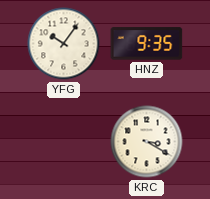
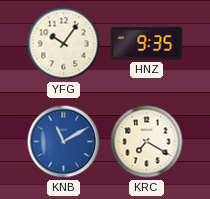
KNB: none -> 11:10
KRC: 3:20 -> 7:20
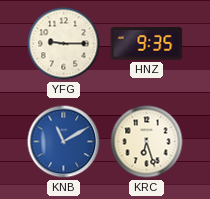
YFG: 10:06 -> 9:15
KRC: 7:20 -> 6:27
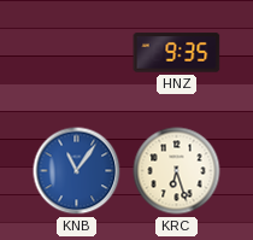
YFG: 9:15 -> none
KNB: 11:10 -> 11:06
